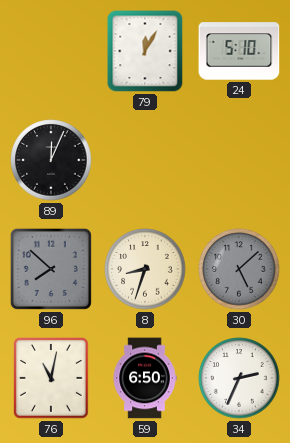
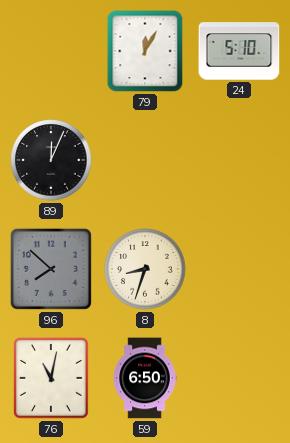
30: 5:08 -> none
34: 2:34 -> none
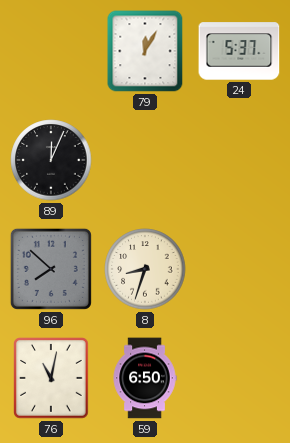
24: 5:10 -> 5:37
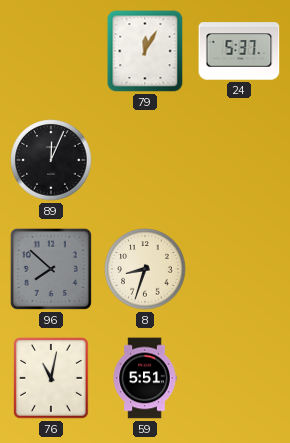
59: 6:50 -> 5:51
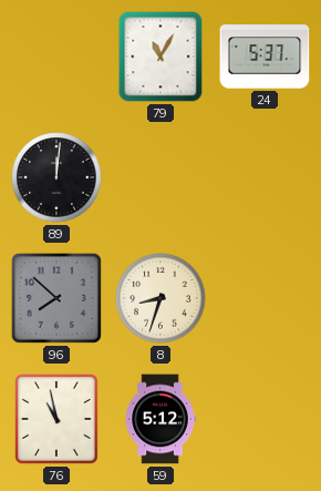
79: 12:05 -> 11:05
89: 12:04 -> 12:01
76: 11:02 -> 10:58
59: 5:51 -> 5:12
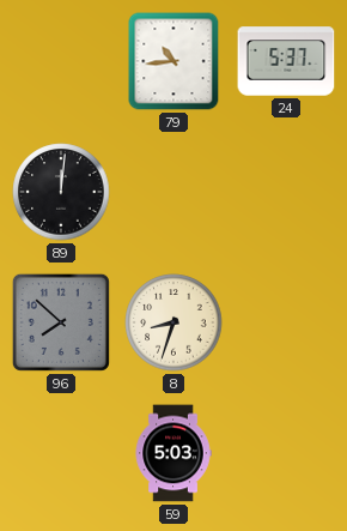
79: 11:05 -> 10:44
76: 10:58 -> none
59: 5:12 -> 5:03
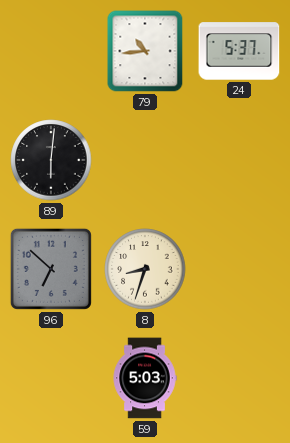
89: 12:01 -> 6:01
96: 7:52 -> 6:52
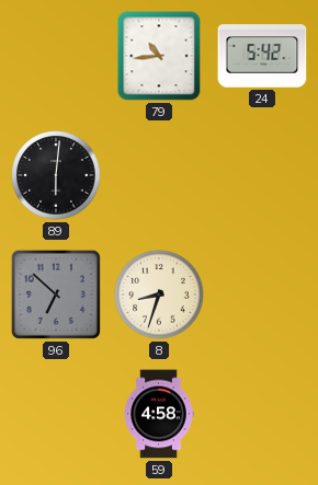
24: 5:37 -> 5:42
59: 5:03 -> 4:58
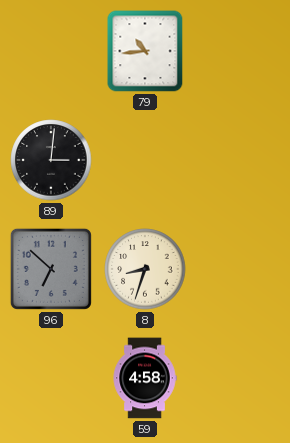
24: 5:42 -> none
89: 6:01 -> 3:01
